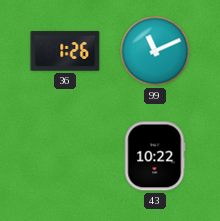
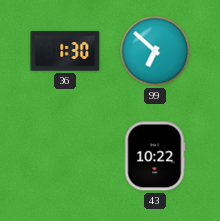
36: 1:26 -> 1:30
99: 11:11 -> 6:52
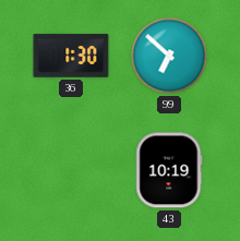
43: 10:22 -> 10:19
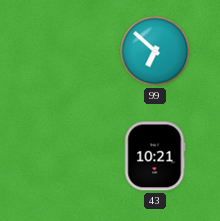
36: 1:30 -> none
43: 10:19 -> 10:21
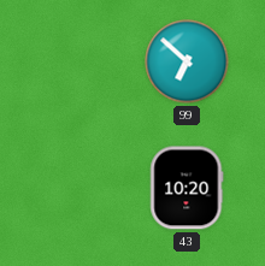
43: 10:21 -> 10:20
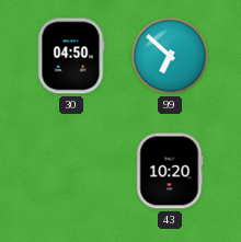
30: none -> 04:50
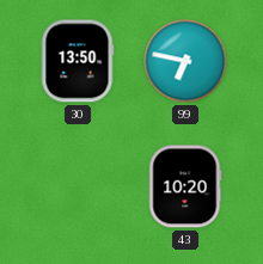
30: 04:50 -> 13:50
99: 6:52 -> 6:47
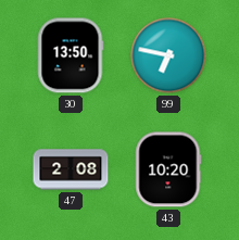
47: none -> 2:08
